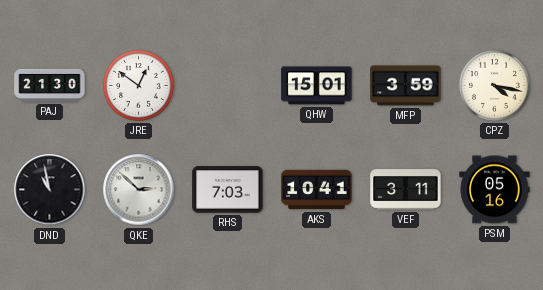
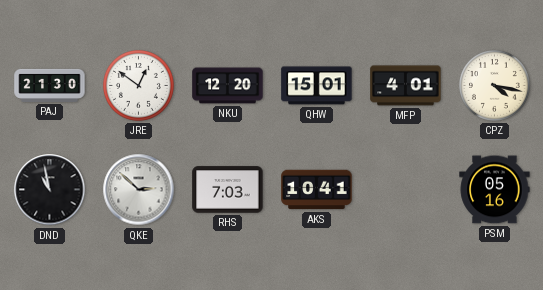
NKU: none -> 12:20
MFP: 3:59 -> 4:01
VEF: 3:11 -> none
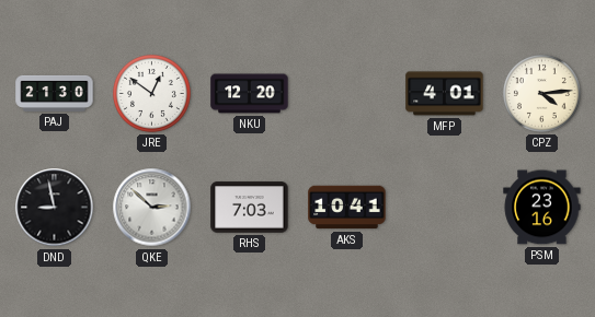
QHW: 15:01 -> none
CPZ: 4:17 -> 4:14
DND: 10:58 -> 8:58
PSM: 05:16 -> 23:16
